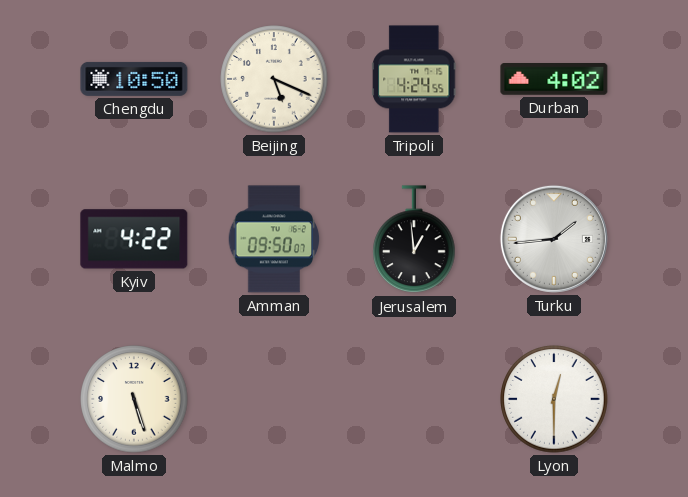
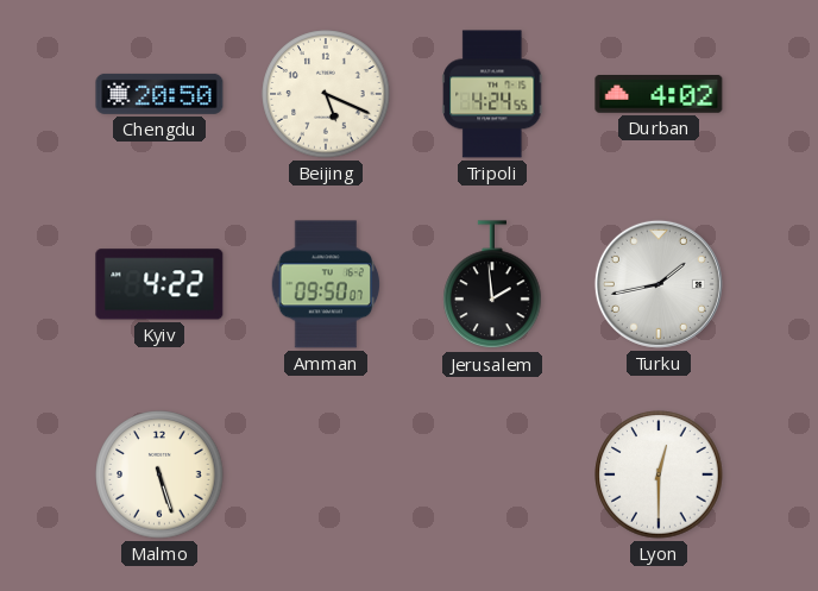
Chengdu: 10:50 -> 20:50
Jerusalem: 12:59 -> 1:59
Turku: 1:44 -> 1:43
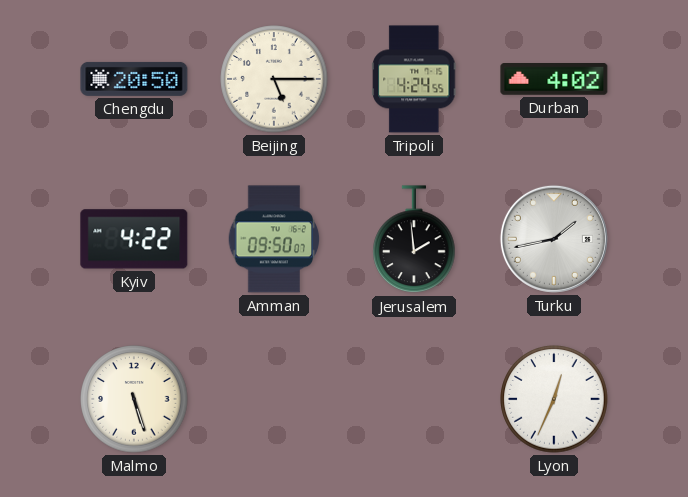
Beijing: 5:19 -> 5:15
Lyon: 12:30 -> 12:34
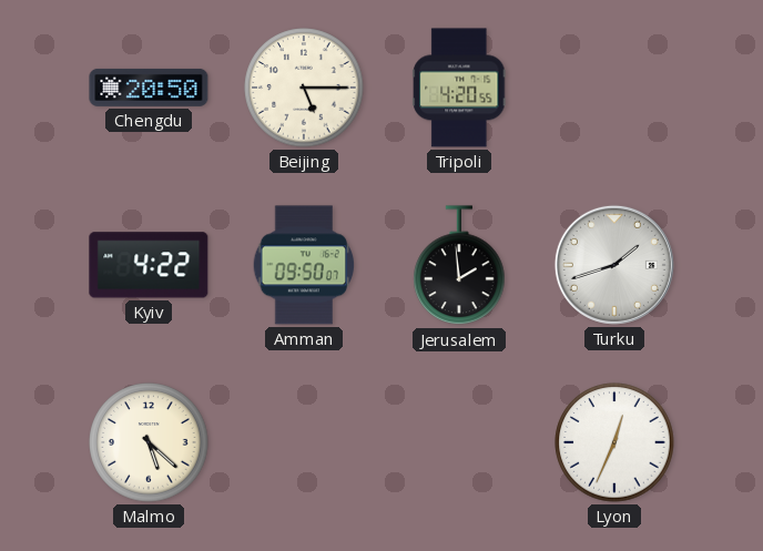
Tripoli: 4:24 -> 4:20
Durban: 4:02 -> none
Turku: 1:43 -> 1:42
Malmo: 5:27 -> 5:22
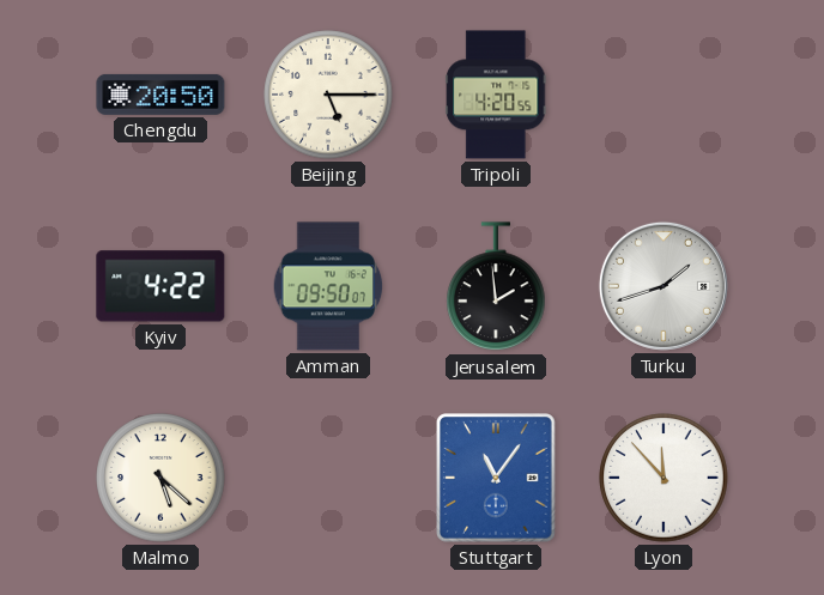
Stuttgart: none -> 11:06
Lyon: 12:34 -> 11:53
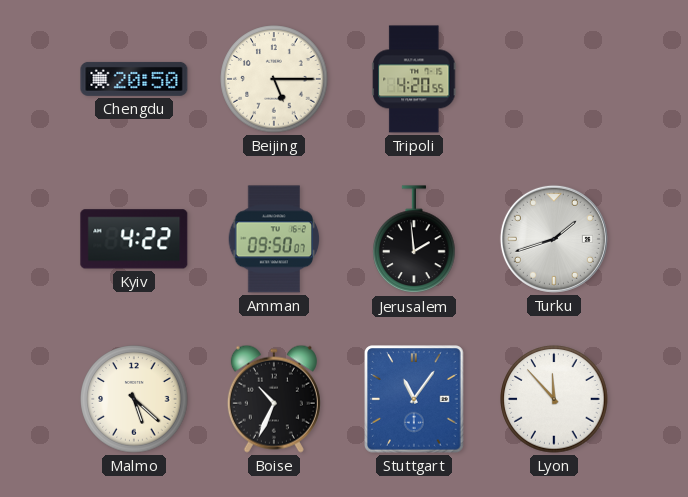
Boise: none -> 10:34
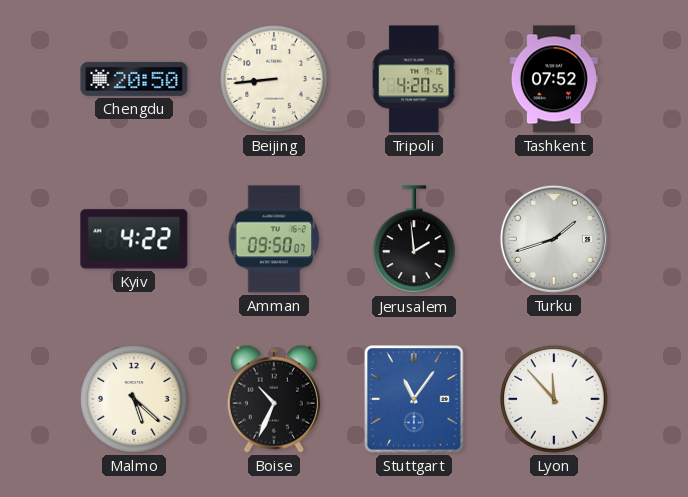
Beijing: 5:15 -> 8:44
Tashkent: none -> 07:52
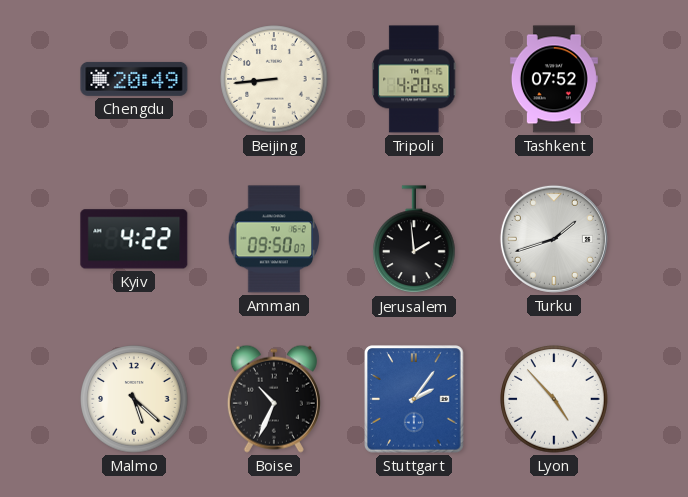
Chengdu: 20:50 -> 20:49
Stuttgart: 11:06 -> 2:06
Lyon: 11:53 -> 4:53
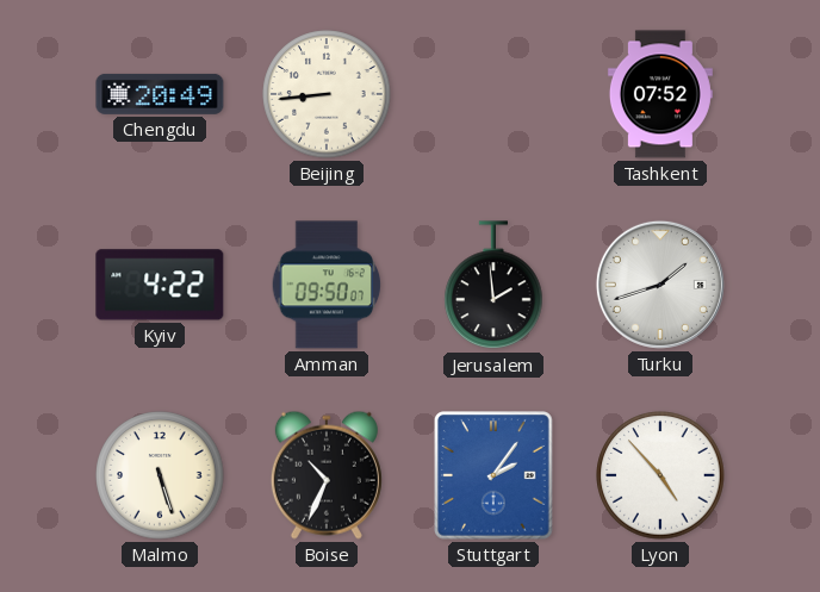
Tripoli: 4:20 -> none
Malmo: 5:22 -> 5:27
